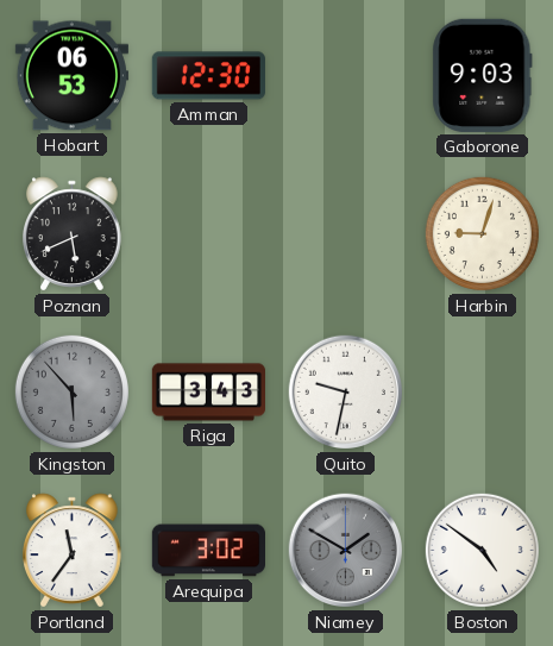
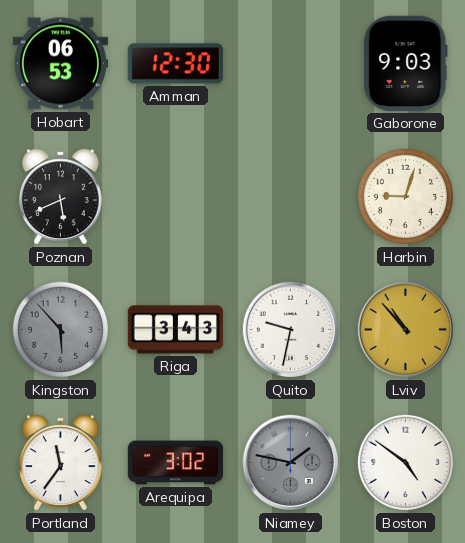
Lviv: none -> 10:53
Niamey: 1:50 -> 1:47
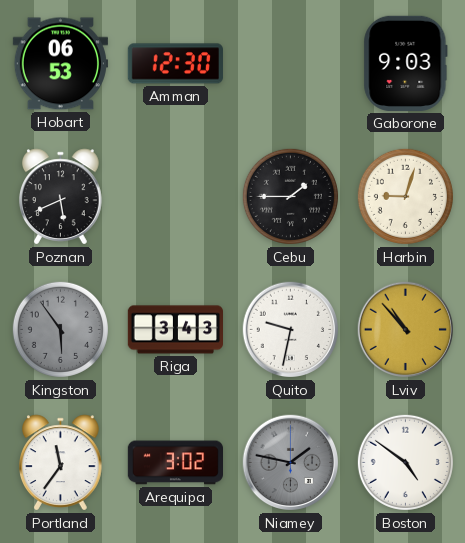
Cebu: none -> 1:45
Kingston: 5:53 -> 5:54
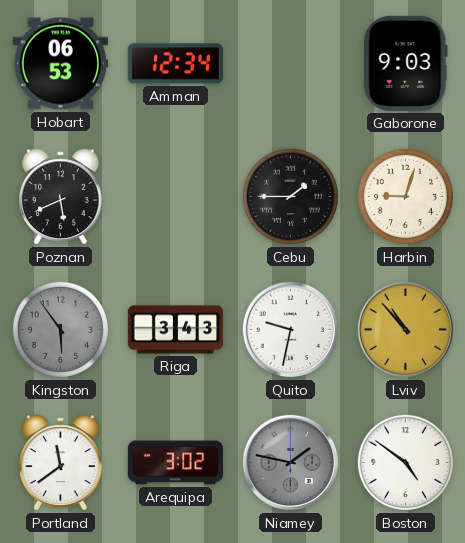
Amman: 12:30 -> 12:34
Portland: 11:36 -> 11:39
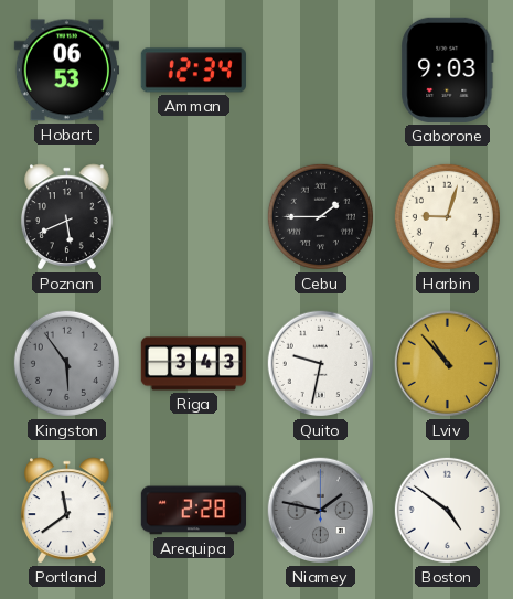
Arequipa: 3:02 -> 2:28
